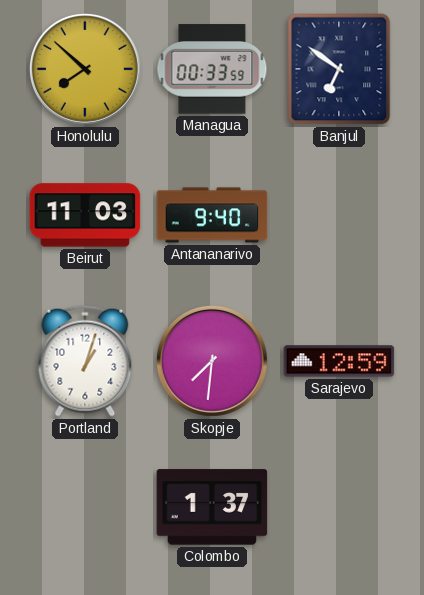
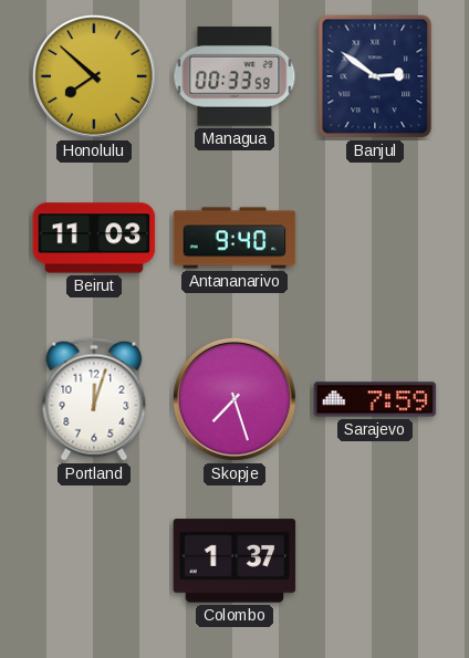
Banjul: 6:51 -> 2:51
Portland: 1:03 -> 12:03
Skopje: 7:31 -> 7:27
Sarajevo: 12:59 -> 7:59
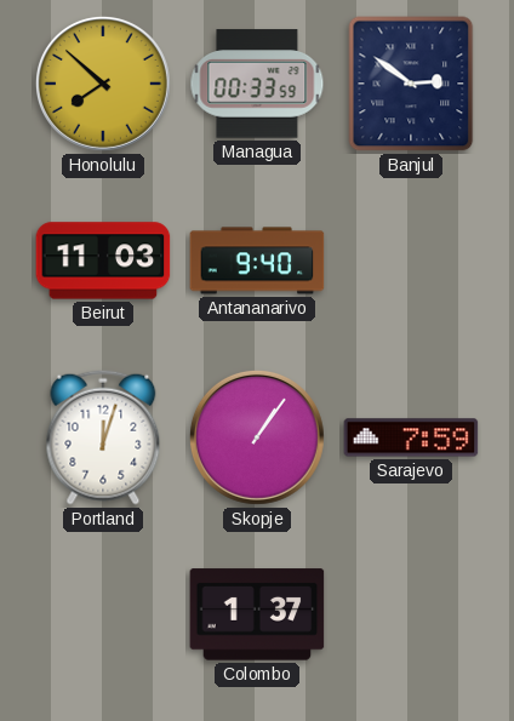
Skopje: 7:27 -> 1:06
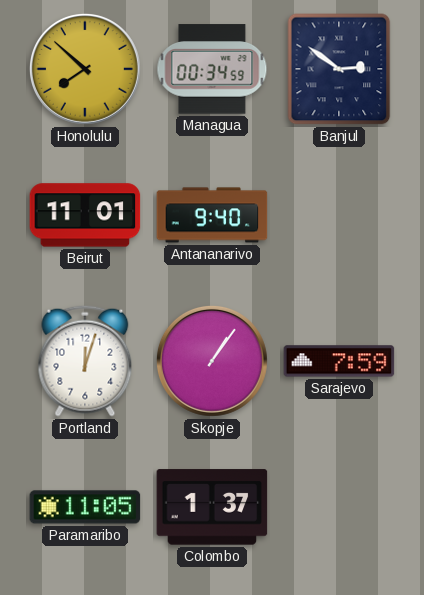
Managua: 00:33 -> 00:34
Beirut: 11:03 -> 11:01
Paramaribo: none -> 11:05
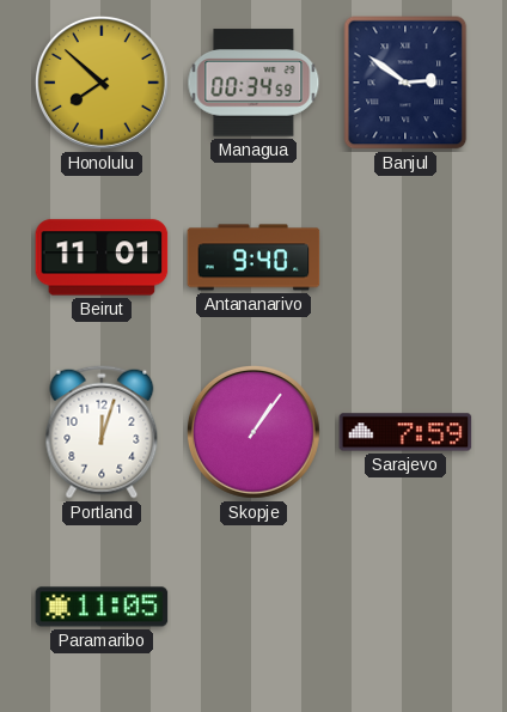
Colombo: 1:37 -> none
